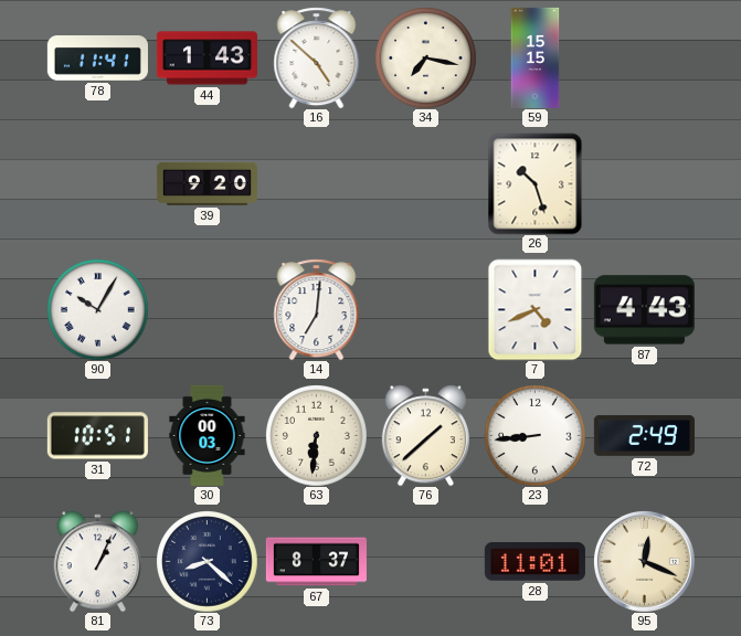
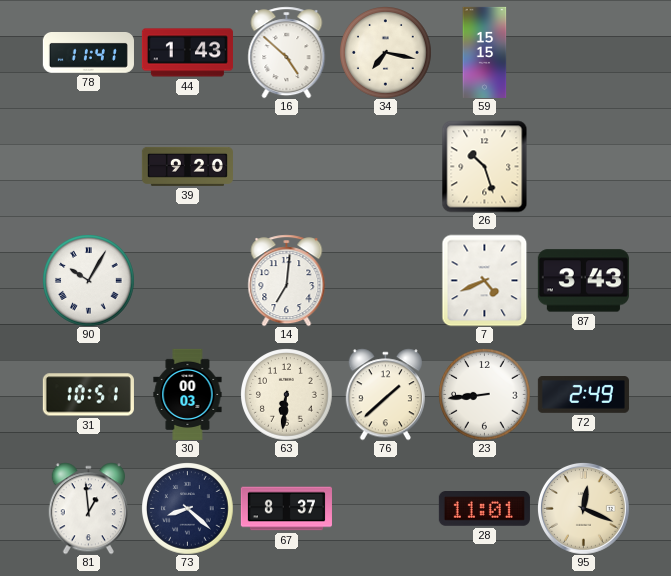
87: 4:43 -> 3:43
81: 1:04 -> 12:59
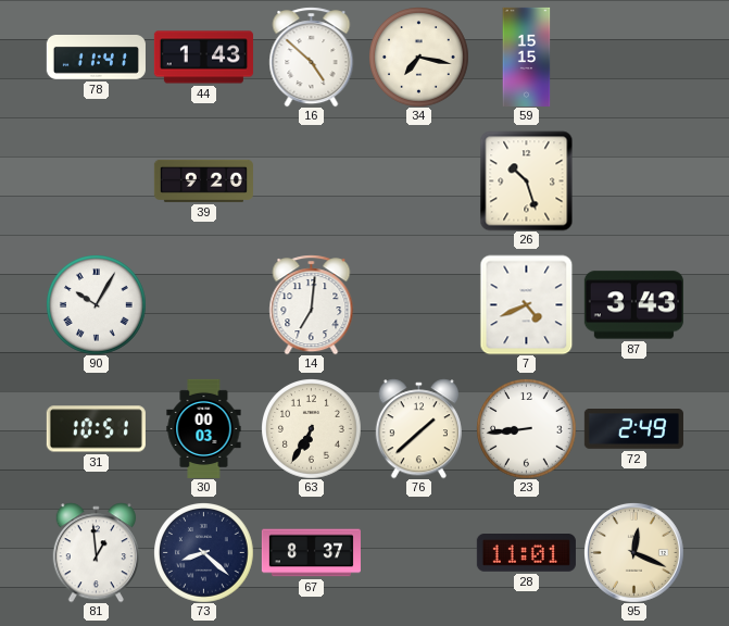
63: 6:31 -> 6:35
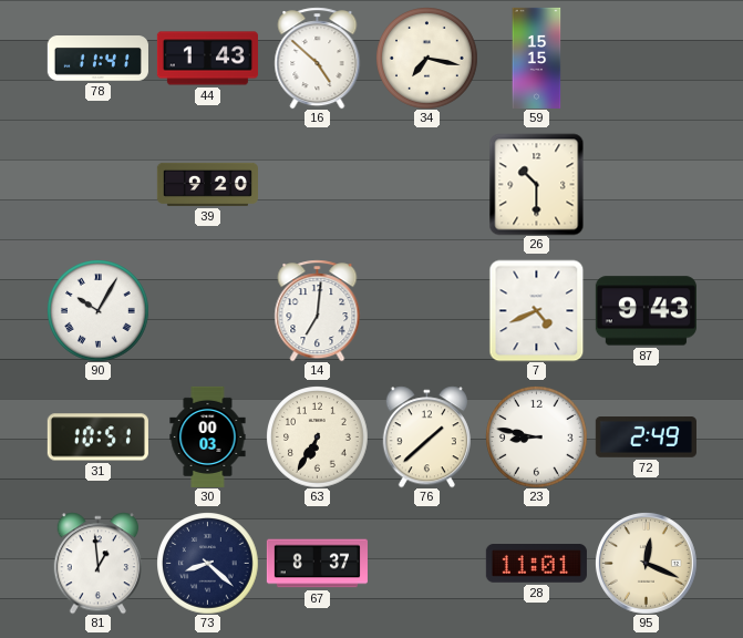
26: 10:27 -> 10:30
87: 3:43 -> 9:43
23: 8:44 -> 8:47
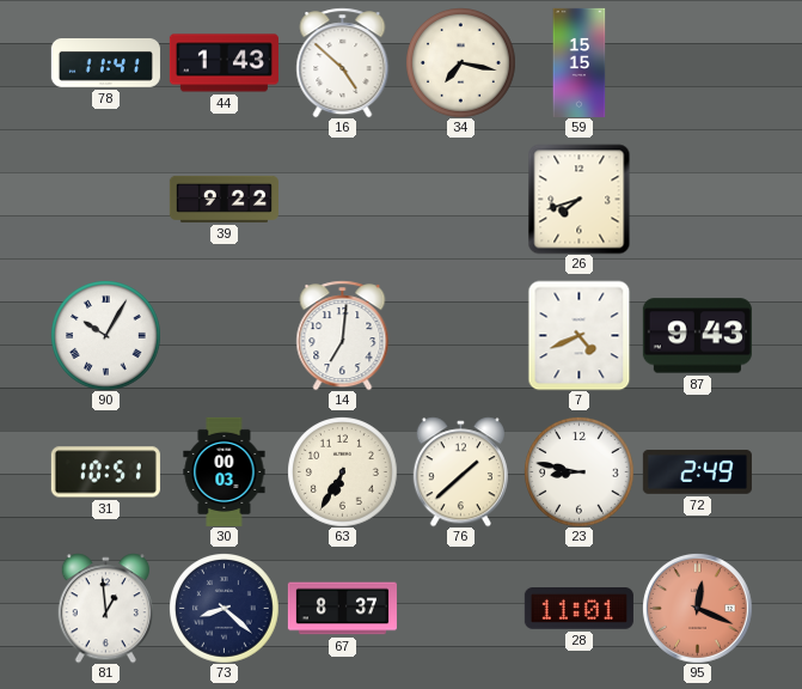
39: 9:20 -> 9:22
26: 10:30 -> 7:42
95 dial: cream -> salmon
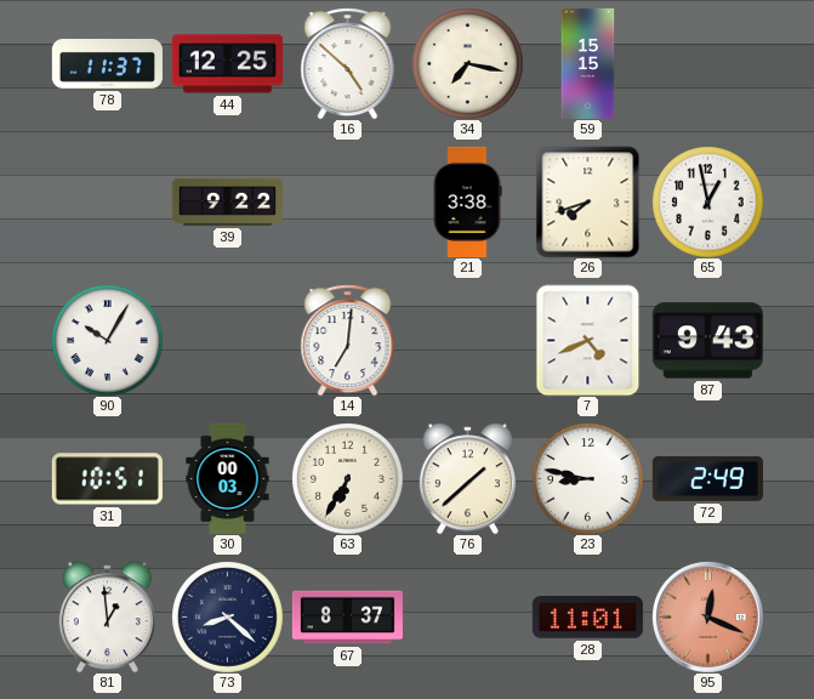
78: 11:41 -> 11:37
44: 1:43 -> 12:25
21: none -> 3:38
65: none -> 12:58
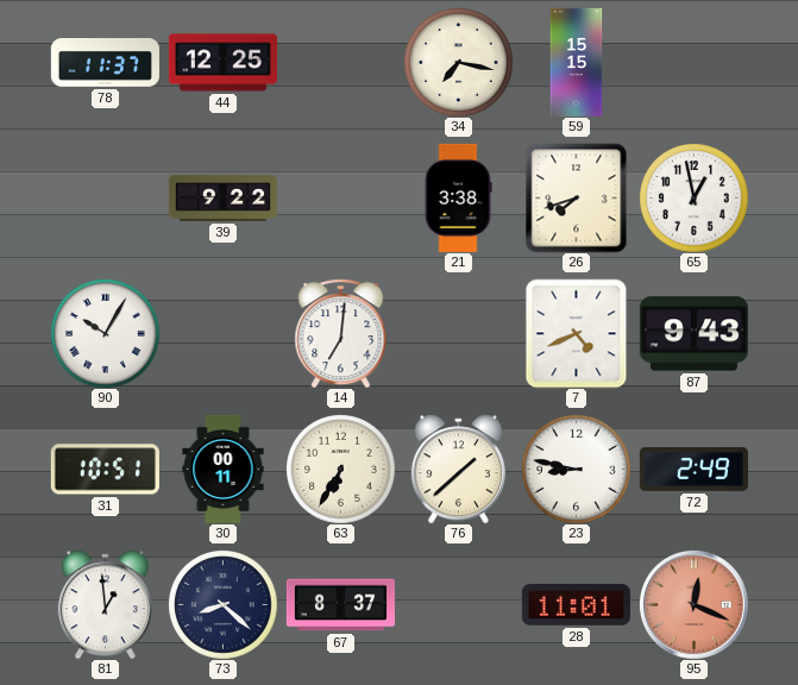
16: 4:52 -> none
30: 00:03 -> 00:11
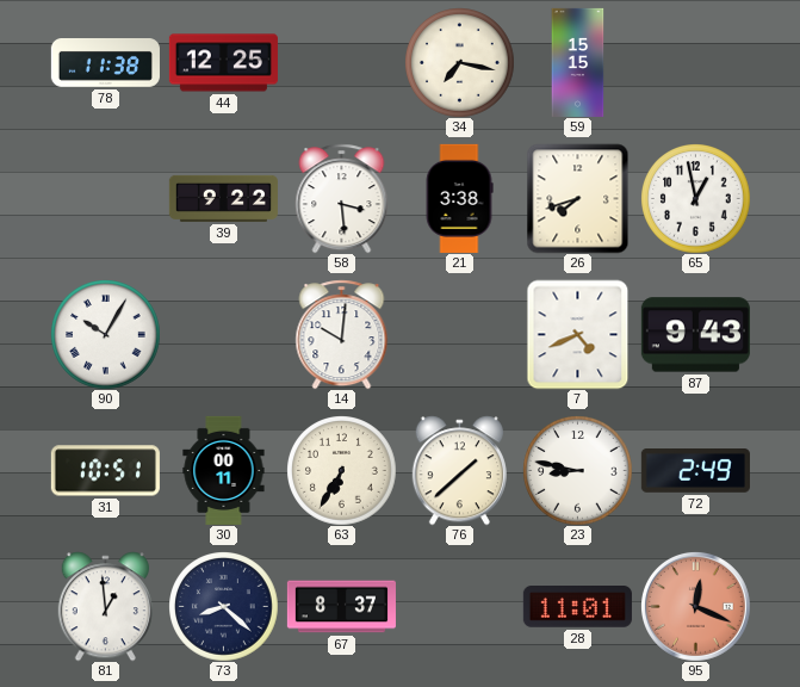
78: 11:37 -> 11:38
58: none -> 3:29
14: 7:01 -> 10:01
